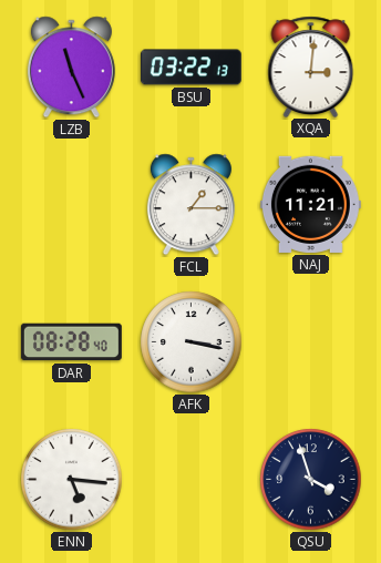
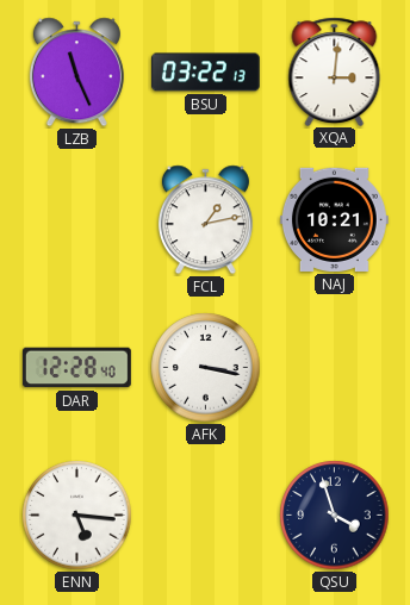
FCL: 1:15 -> 1:13
NAJ: 11:21 -> 10:21
DAR: 08:28 -> 12:28
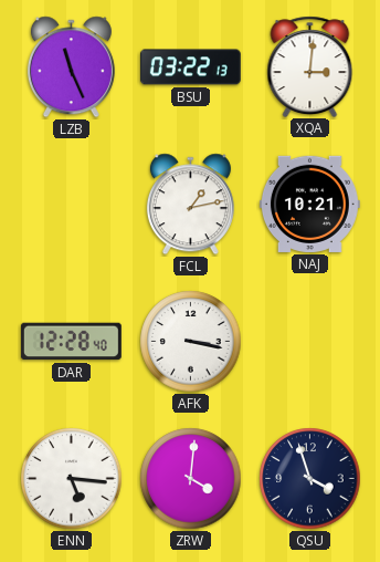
ZRW: none -> 4:01
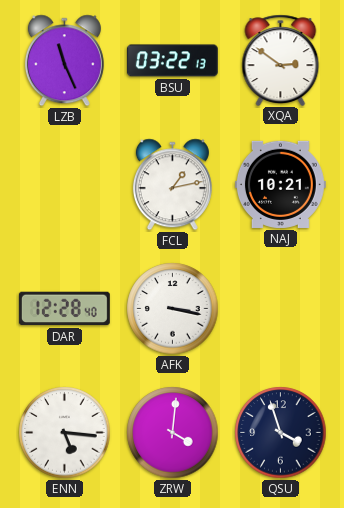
XQA: 3:01 -> 2:51
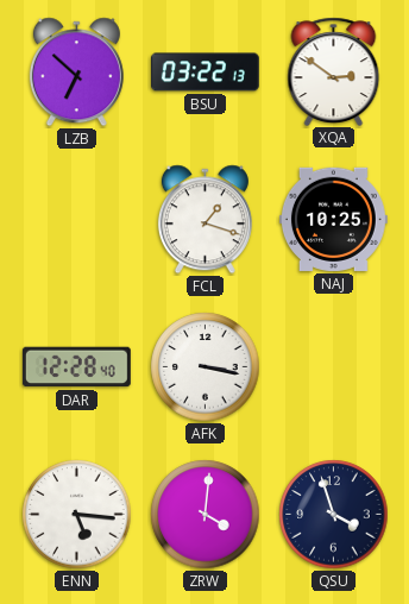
LZB: 11:26 -> 6:52
FCL: 1:13 -> 1:18
NAJ: 10:21 -> 10:25
